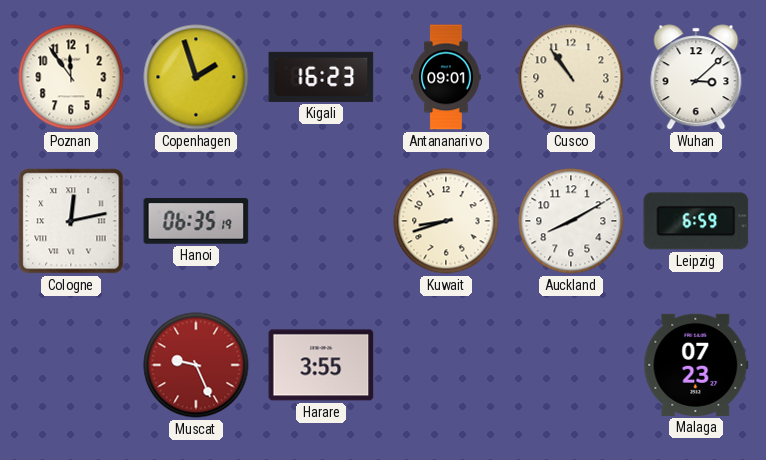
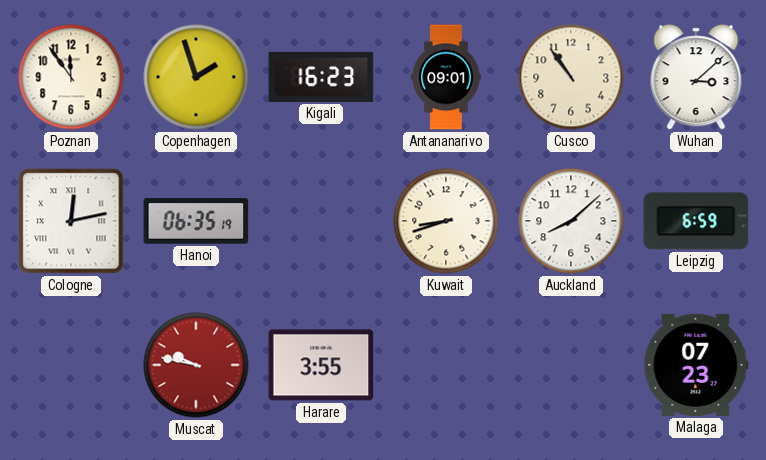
Auckland: 8:10 -> 8:08
Muscat: 9:26 -> 9:47
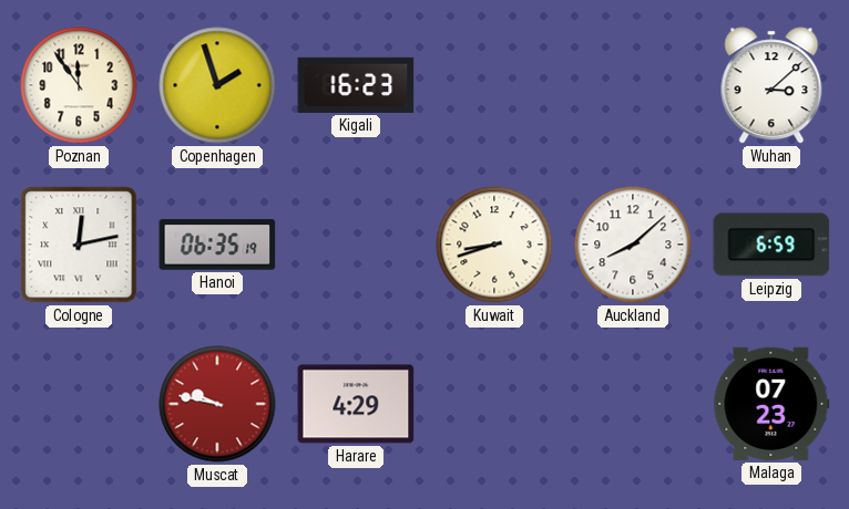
Antananarivo: 09:01 -> none
Cusco: 10:54 -> none
Harare: 3:55 -> 4:29
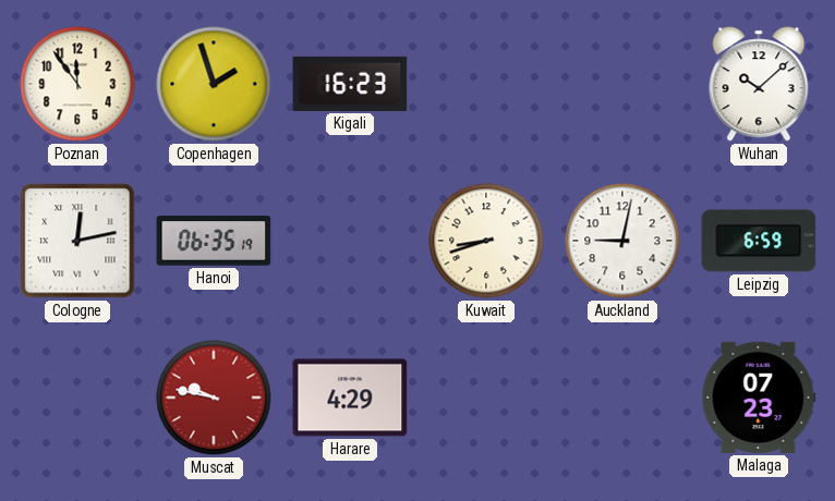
Wuhan: 3:08 -> 10:08
Auckland: 8:08 -> 9:02
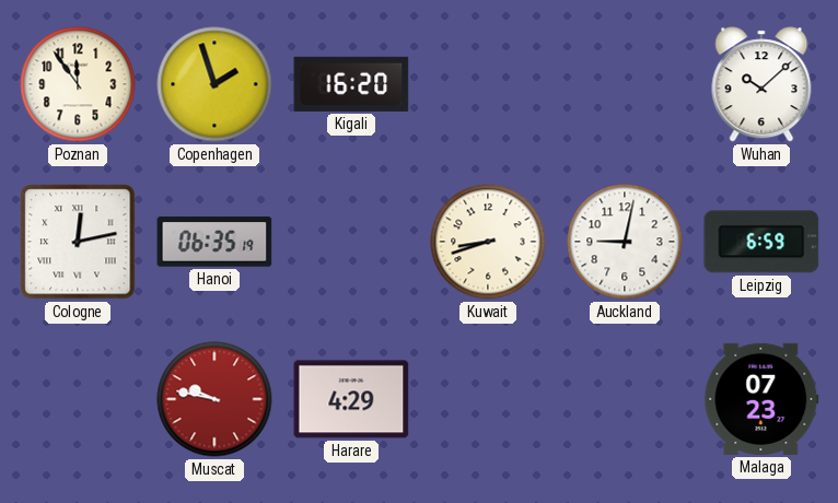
Kigali: 16:23 -> 16:20
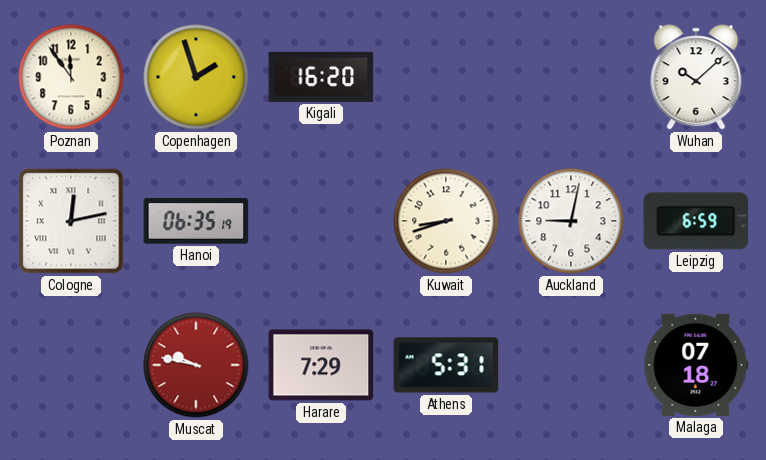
Harare: 4:29 -> 7:29
Athens: none -> 5:31
Malaga: 07:23 -> 07:18
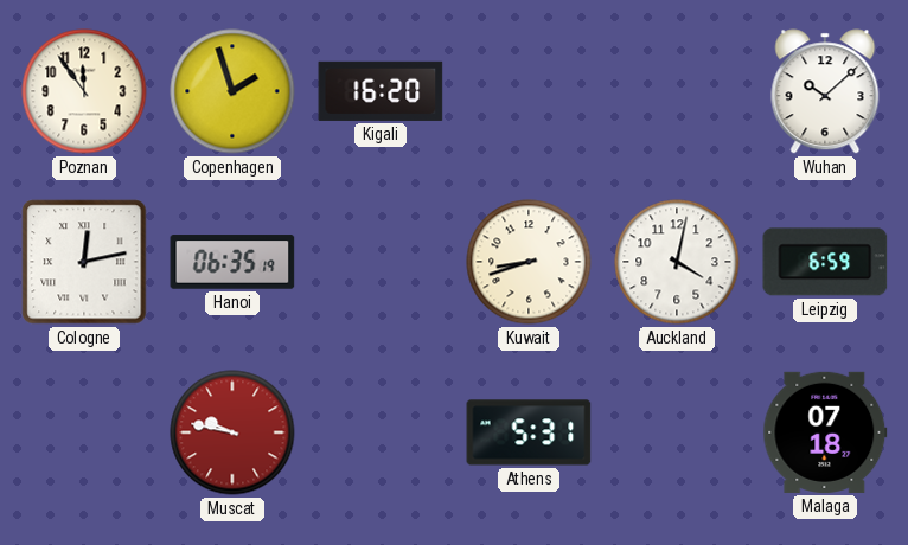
Auckland: 9:02 -> 4:02
Harare: 7:29 -> none
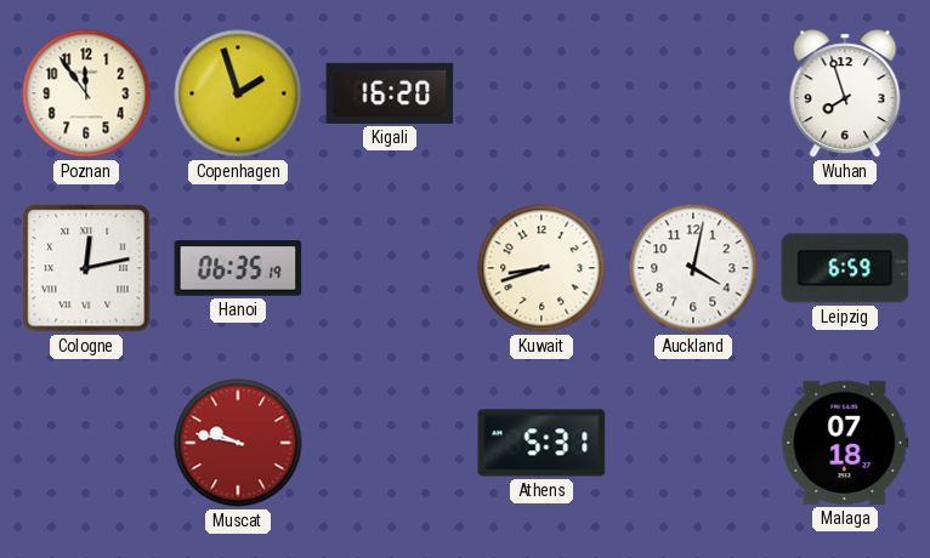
Wuhan: 10:08 -> 7:57
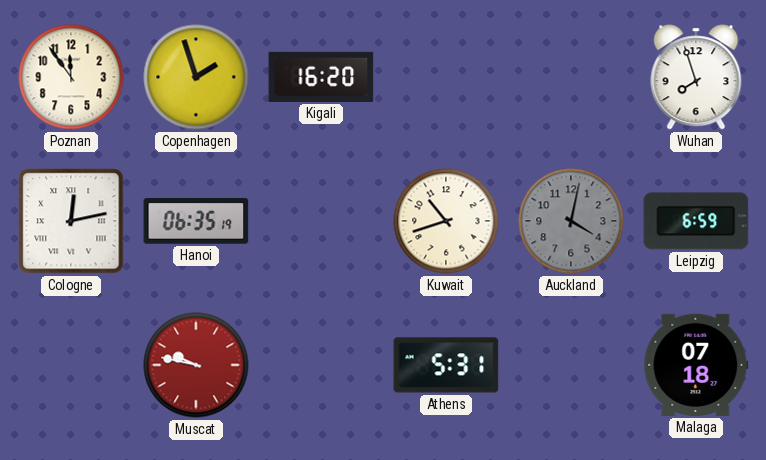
Kuwait: 8:42 -> 10:42
Auckland dial: white -> grey
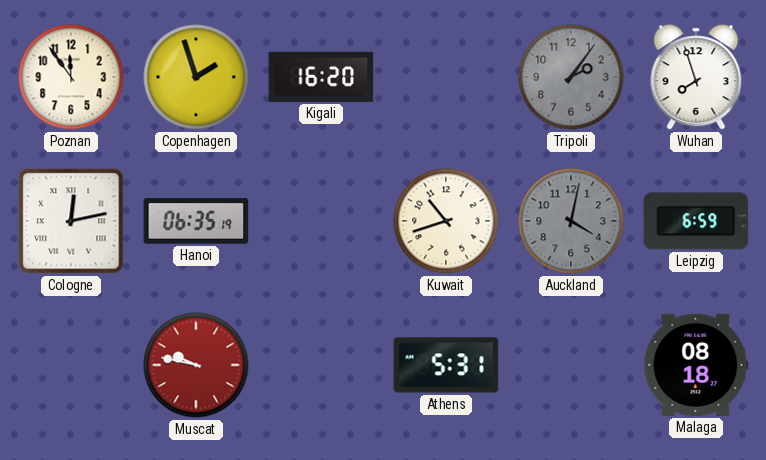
Tripoli: none -> 2:06
Malaga: 07:18 -> 08:18
